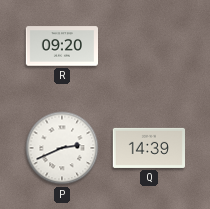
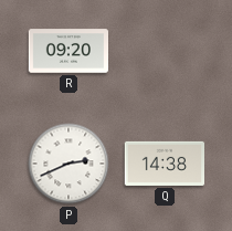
Q: 14:39 -> 14:38
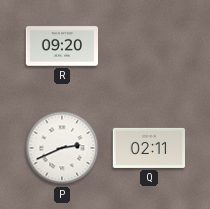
Q: 14:38 -> 02:11
